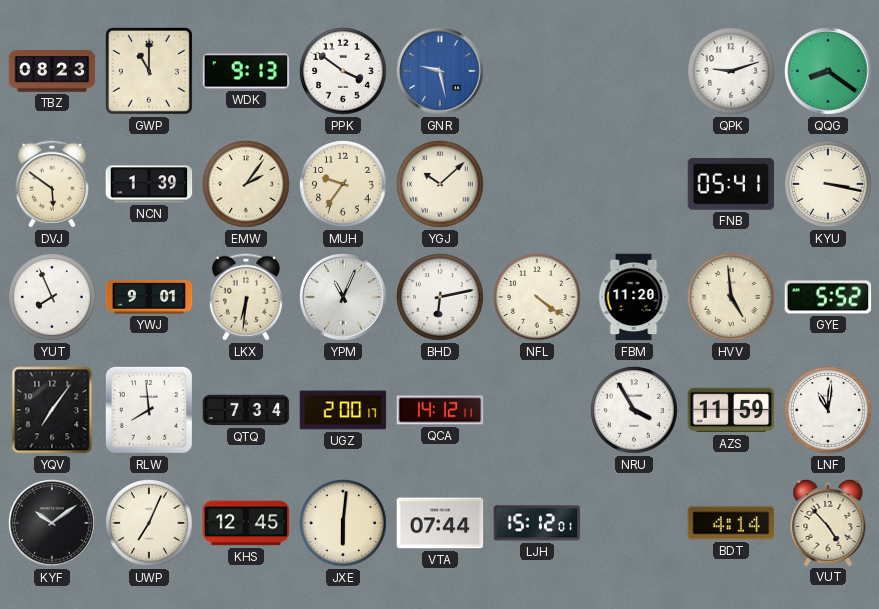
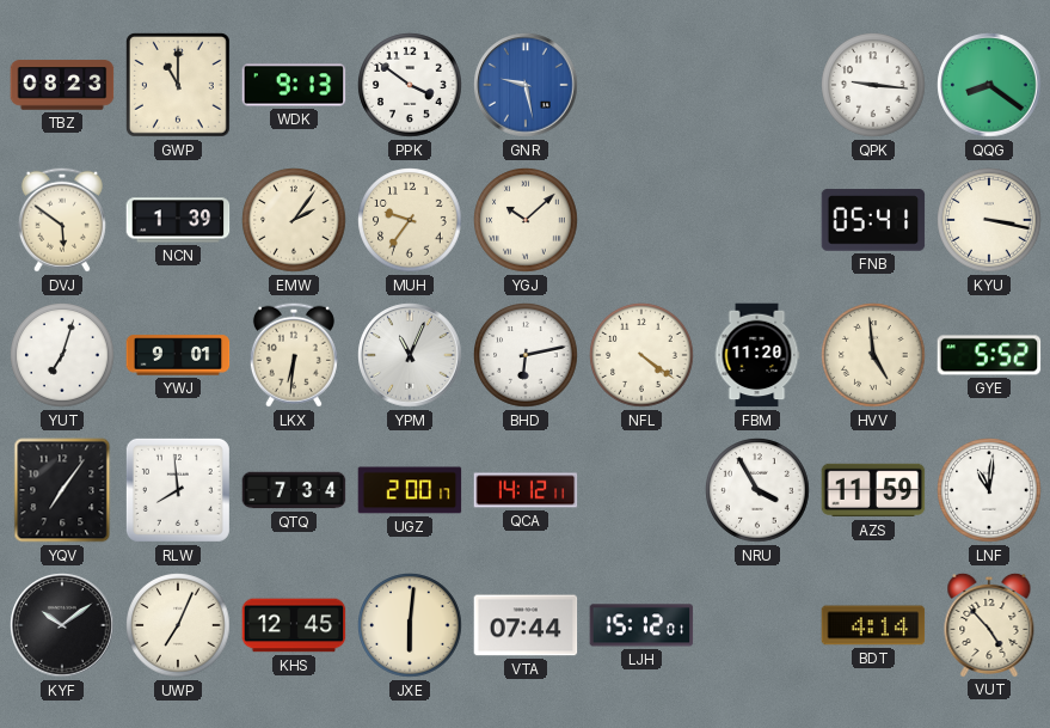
QPK: 9:12 -> 9:16
YUT: 7:56 -> 7:03
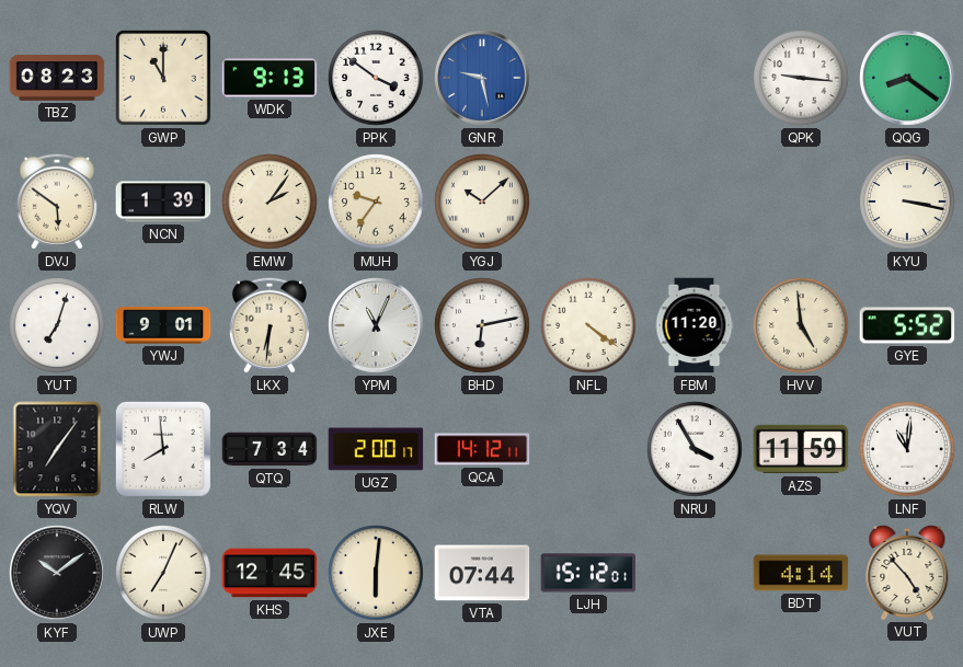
FNB: 05:41 -> none
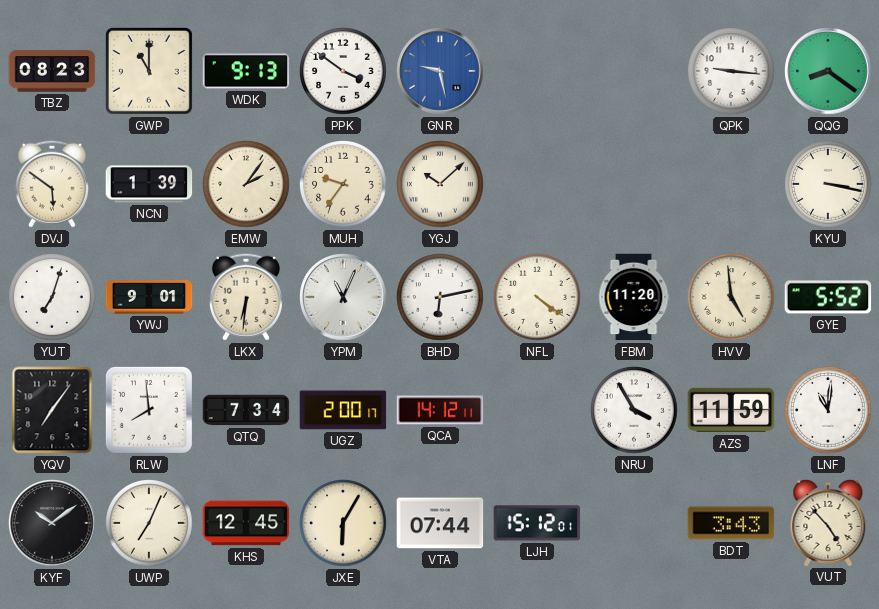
JXE: 6:01 -> 6:05
BDT: 4:14 -> 3:43
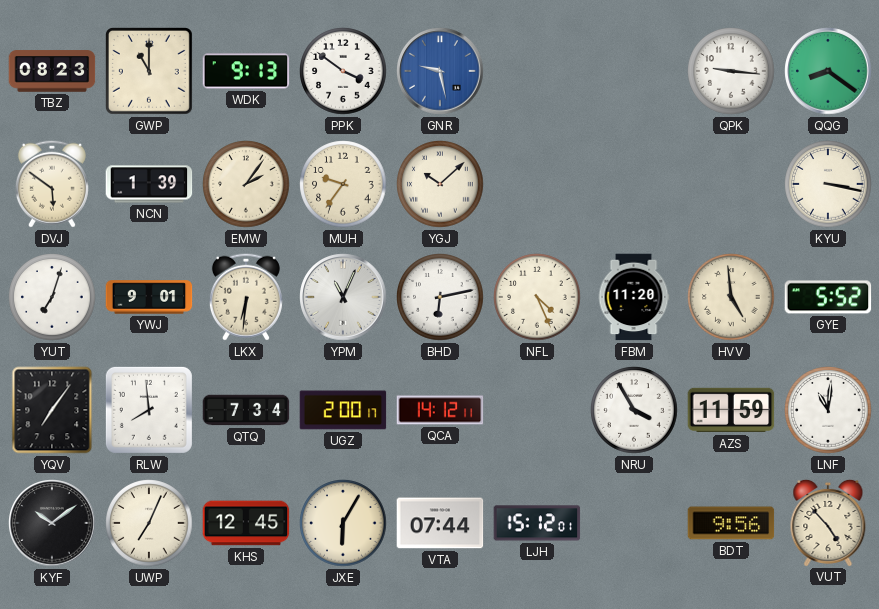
NFL: 4:21 -> 4:26
BDT: 3:43 -> 9:56
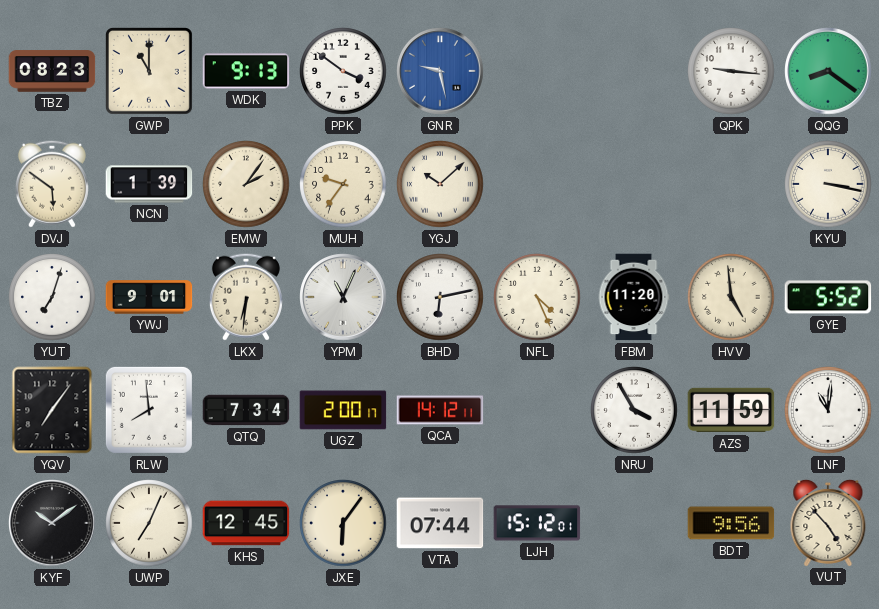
JXE: 6:05 -> 6:06
